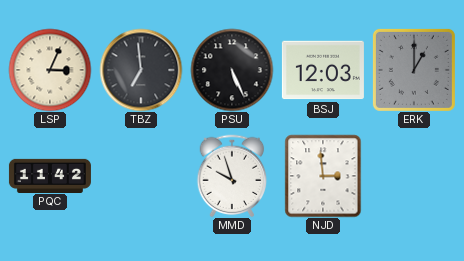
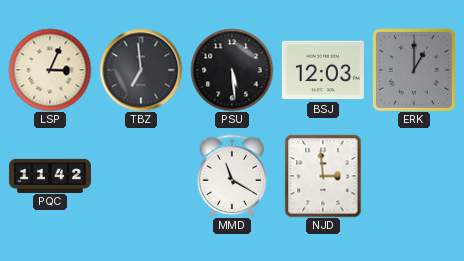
PSU: 5:26 -> 5:29
MMD: 9:57 -> 11:20
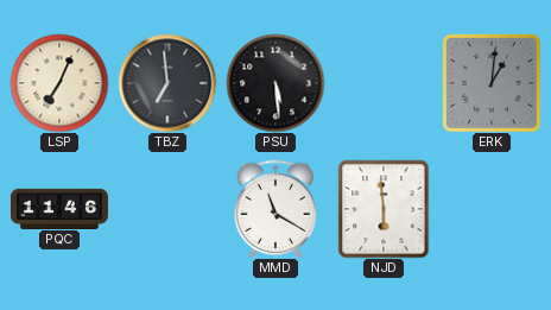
LSP: 3:04 -> 7:04
BSJ: 12:03 -> none
ERK: 1:00 -> 1:01
PQC: 11:42 -> 11:46
NJD: 2:59 -> 5:59
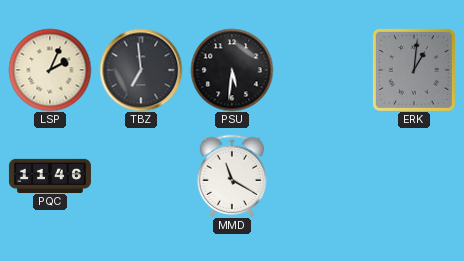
LSP: 7:04 -> 2:04
PSU: 5:29 -> 5:31
NJD: 5:59 -> none
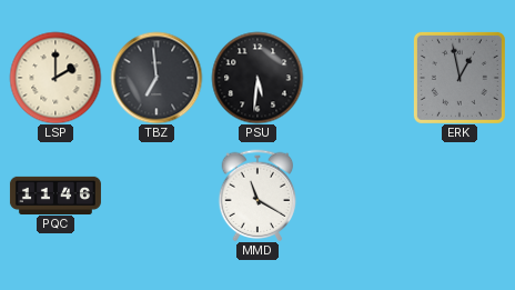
LSP: 2:04 -> 2:00
ERK: 1:01 -> 12:58
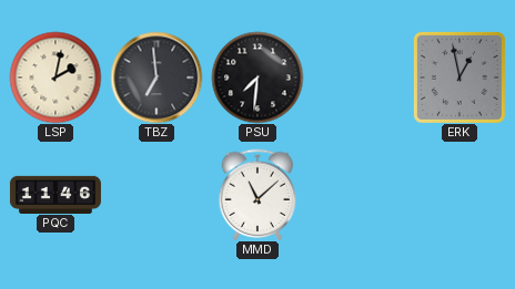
LSP: 2:00 -> 2:02
PSU: 5:31 -> 7:31
MMD: 11:20 -> 11:08
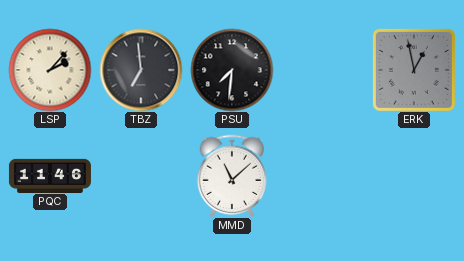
LSP: 2:02 -> 2:07
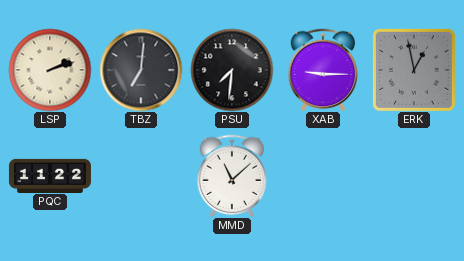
LSP: 2:07 -> 2:12
TBZ: 6:59 -> 7:01
XAB: none -> 9:15
PQC: 11:46 -> 11:22
